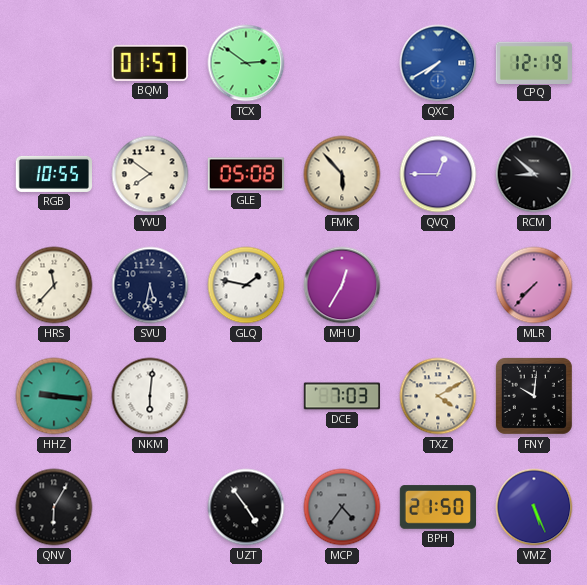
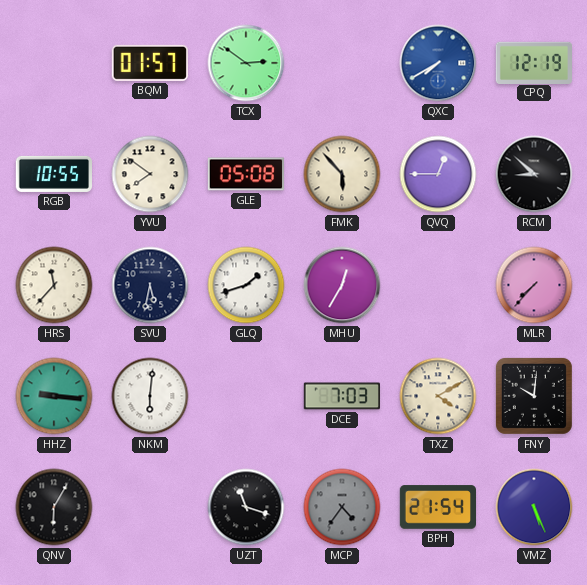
GLQ: 1:47 -> 1:42
UZT: 4:54 -> 11:18
BPH: 21:50 -> 21:54
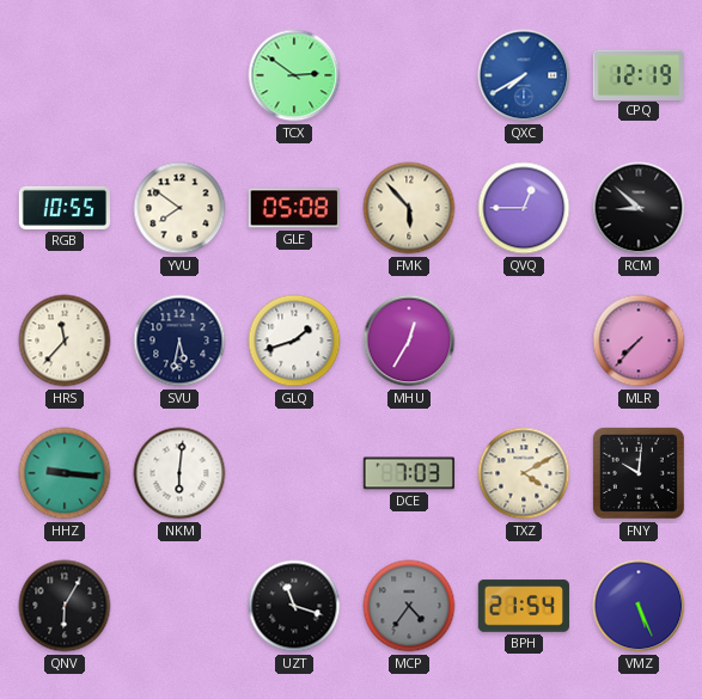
BQM: 01:57 -> none
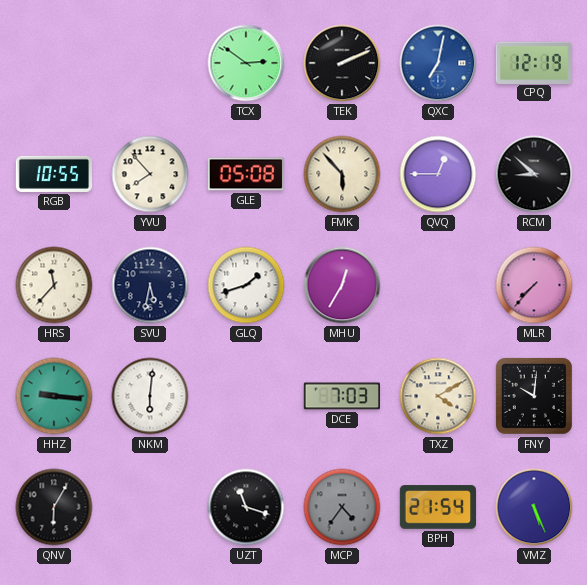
TEK: none -> 2:11
QXC: 7:40 -> 7:02
YVU: 7:51 -> 7:53
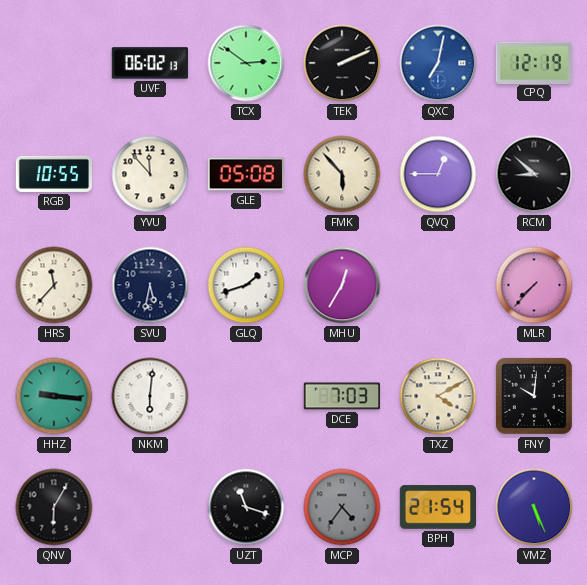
UVF: none -> 06:02
YVU: 7:53 -> 11:53
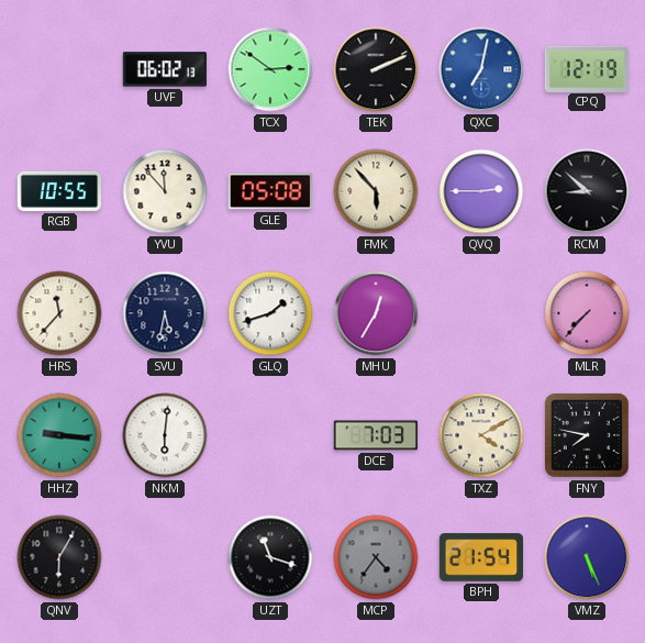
QVQ: 12:45 -> 2:45
FNY: 10:01 -> 7:47
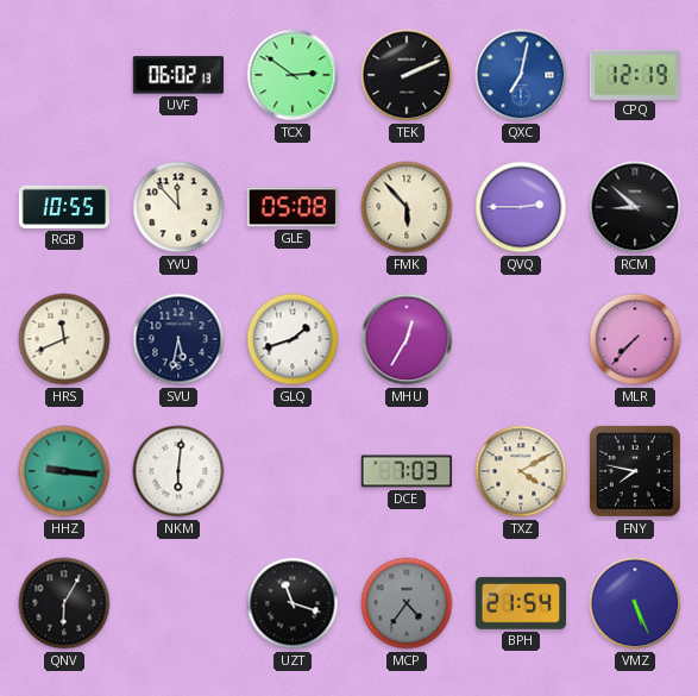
HRS: 11:37 -> 11:41
